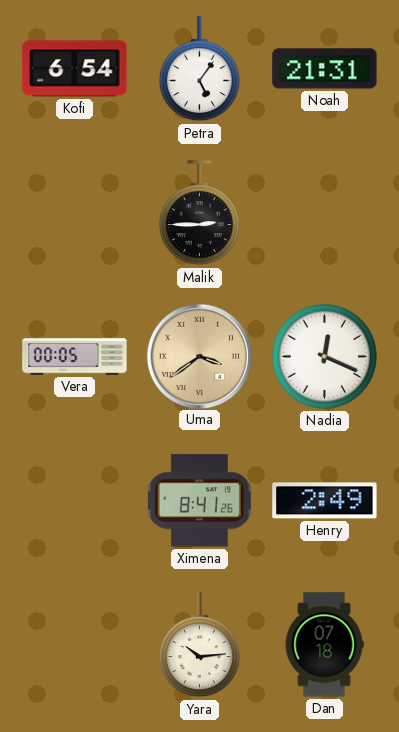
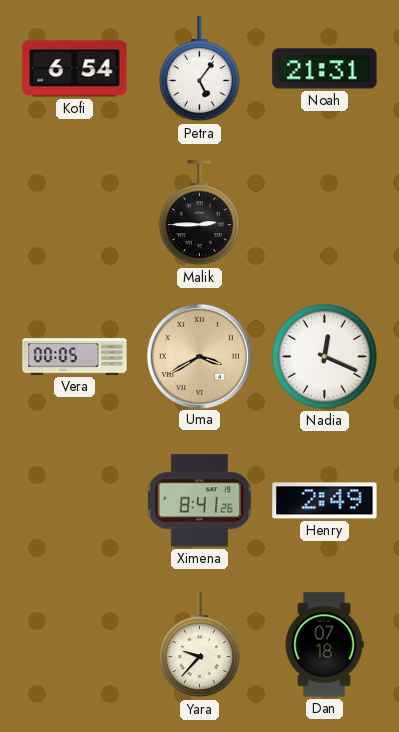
Uma: 3:39 -> 3:40
Yara: 10:14 -> 9:37
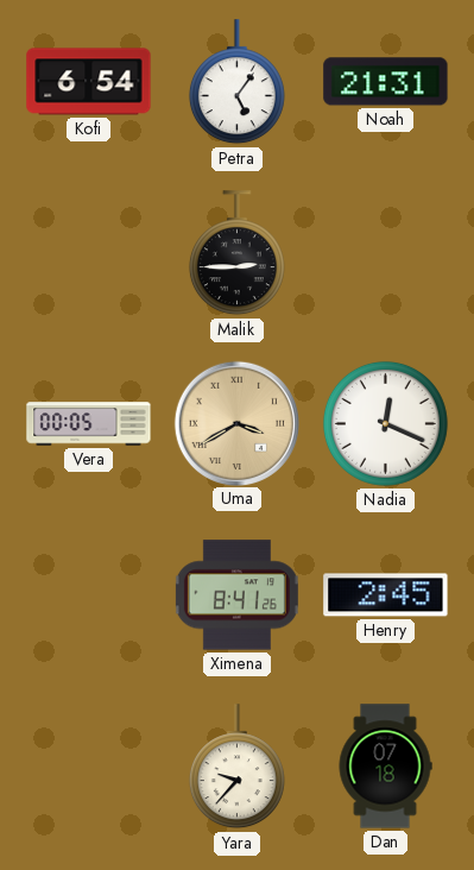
Henry: 2:49 -> 2:45
